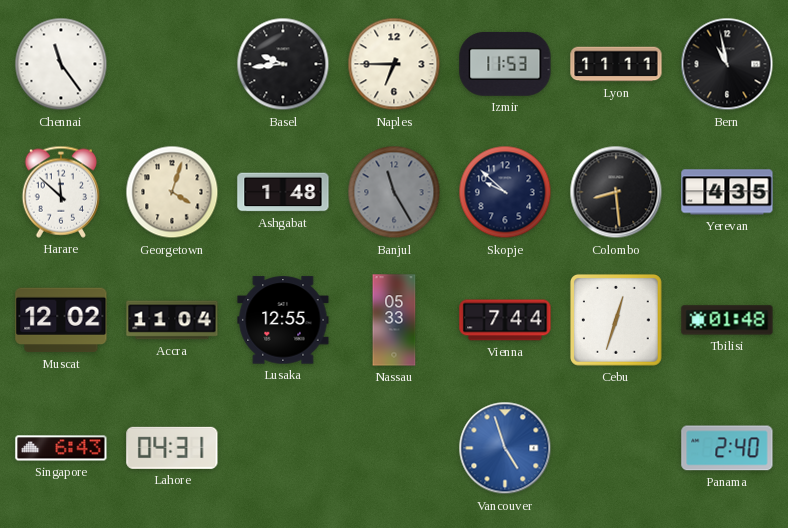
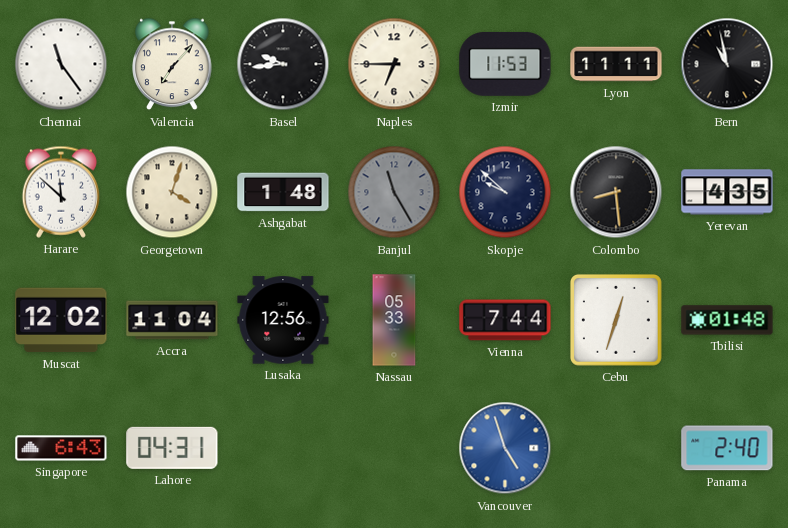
Valencia: none -> 7:07
Lusaka: 12:55 -> 12:56
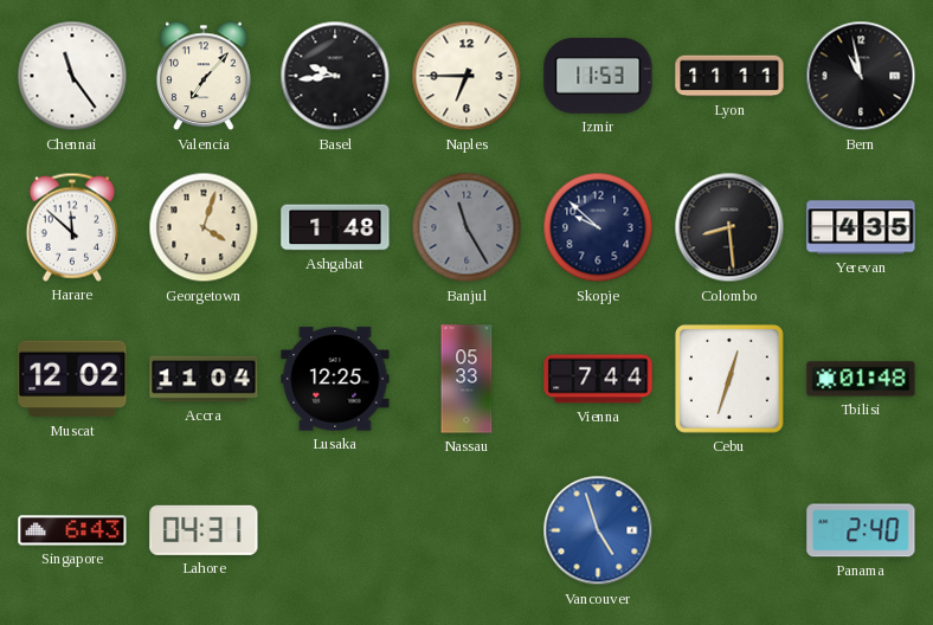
Lusaka: 12:56 -> 12:25
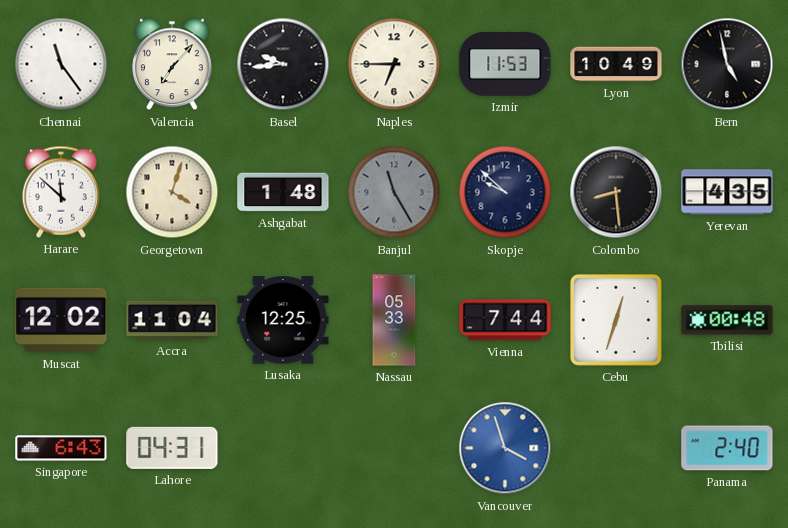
Lyon: 11:11 -> 10:49
Bern: 10:58 -> 4:58
Tbilisi: 01:48 -> 00:48
Vancouver: 4:57 -> 3:57
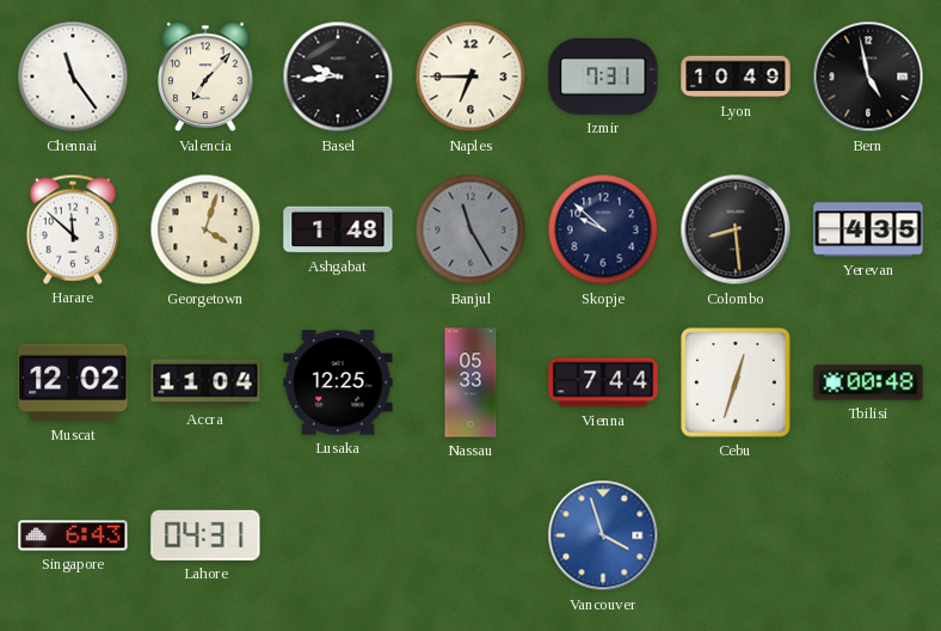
Izmir: 11:53 -> 7:31
Panama: 2:40 -> none
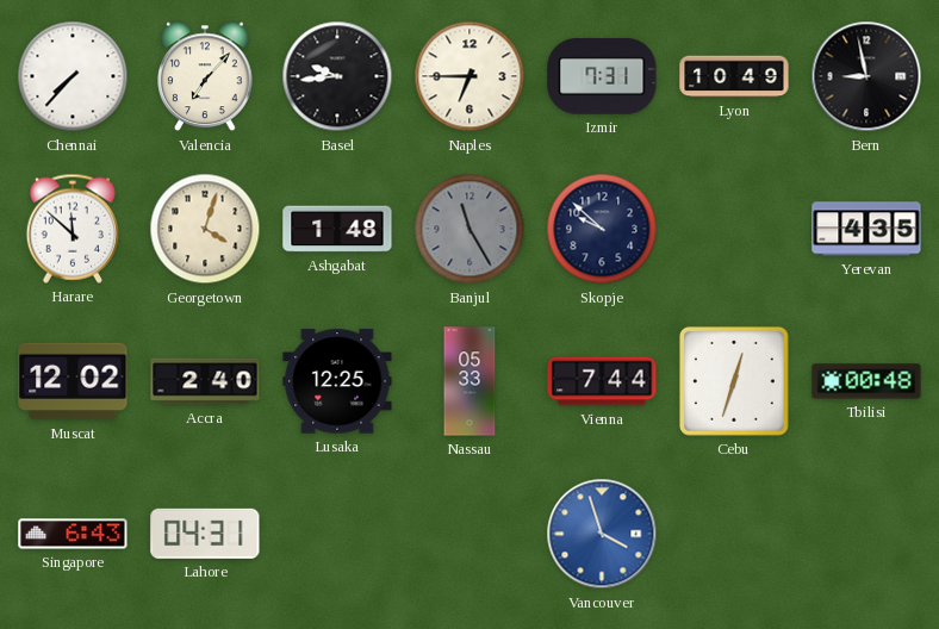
Chennai: 11:24 -> 7:37
Bern: 4:58 -> 8:58
Colombo: 8:29 -> none
Accra: 11:04 -> 2:40
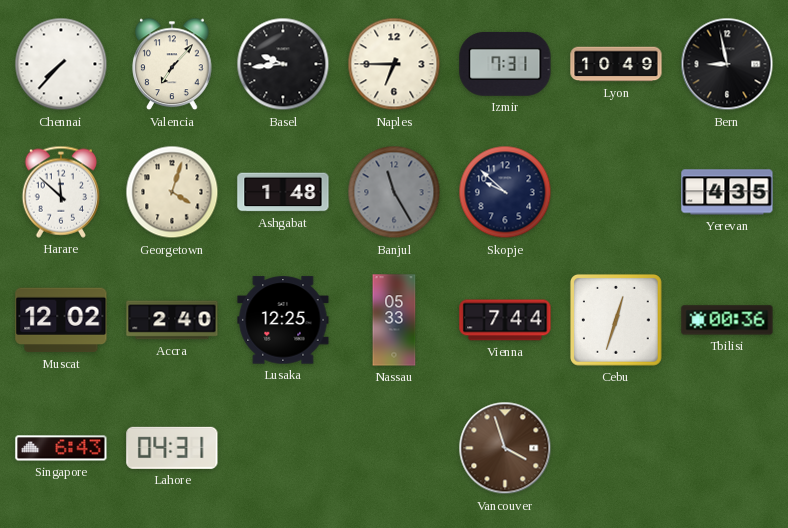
Tbilisi: 00:48 -> 00:36
Vancouver dial: blue -> brown
